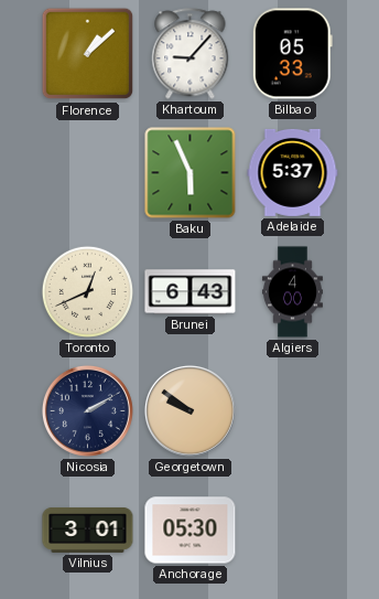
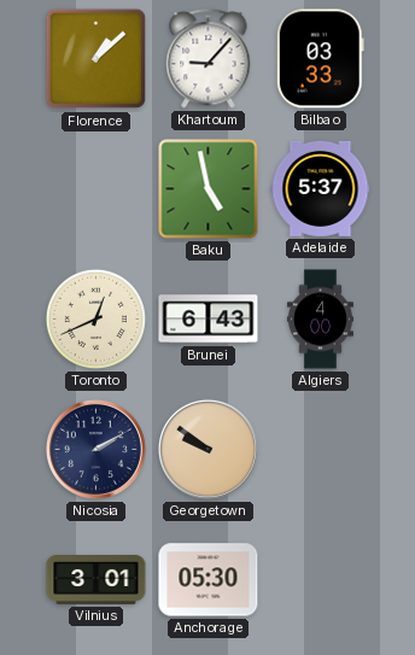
Bilbao: 05:33 -> 03:33
Baku: 5:56 -> 4:58
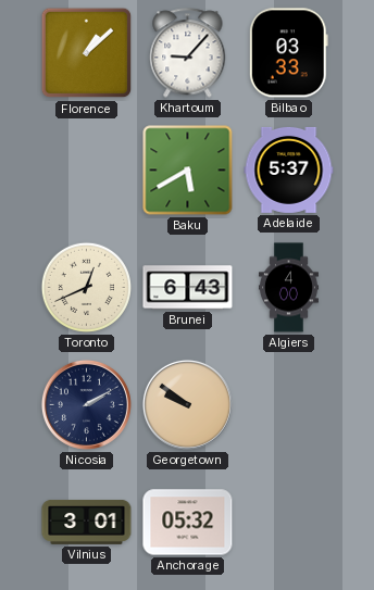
Baku: 4:58 -> 5:40
Anchorage: 05:30 -> 05:32
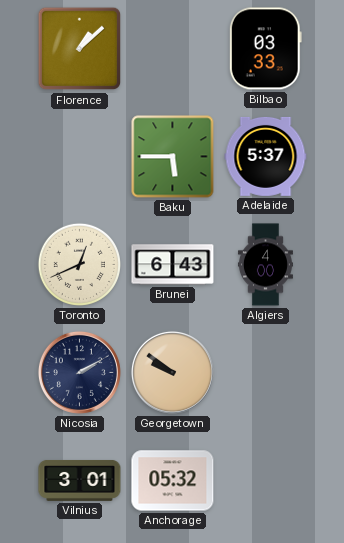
Khartoum: 9:07 -> none
Baku: 5:40 -> 5:45
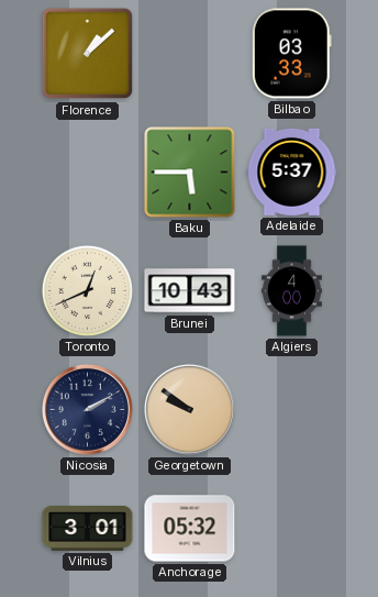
Brunei: 6:43 -> 10:43
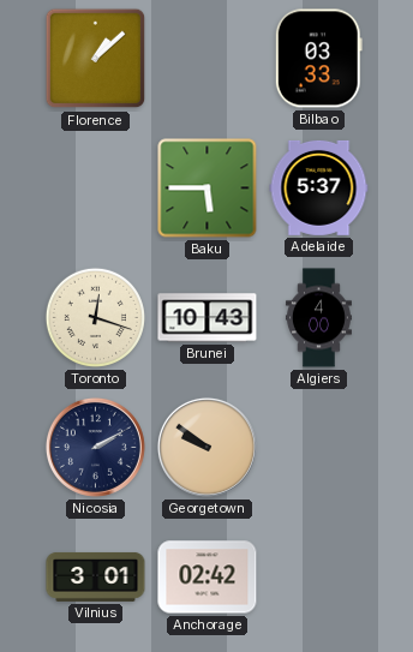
Toronto: 12:41 -> 12:18
Anchorage: 05:32 -> 02:42
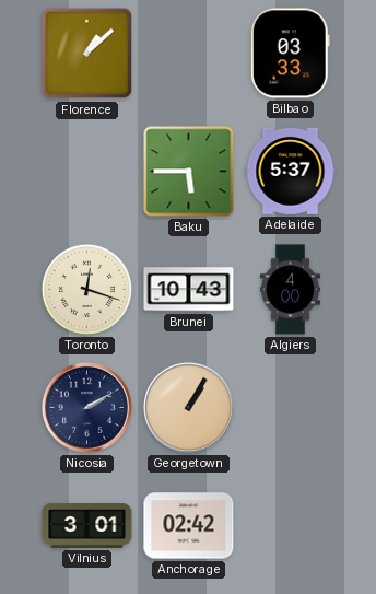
Georgetown: 9:51 -> 1:05
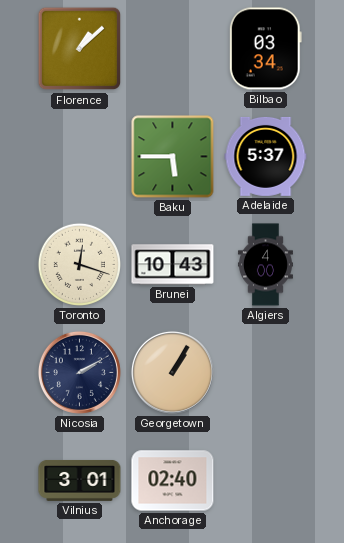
Bilbao: 03:33 -> 03:34
Anchorage: 02:42 -> 02:40
